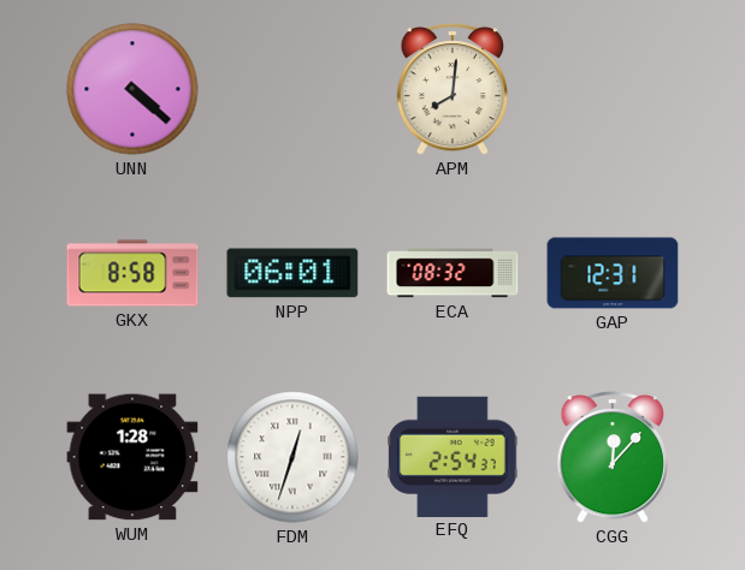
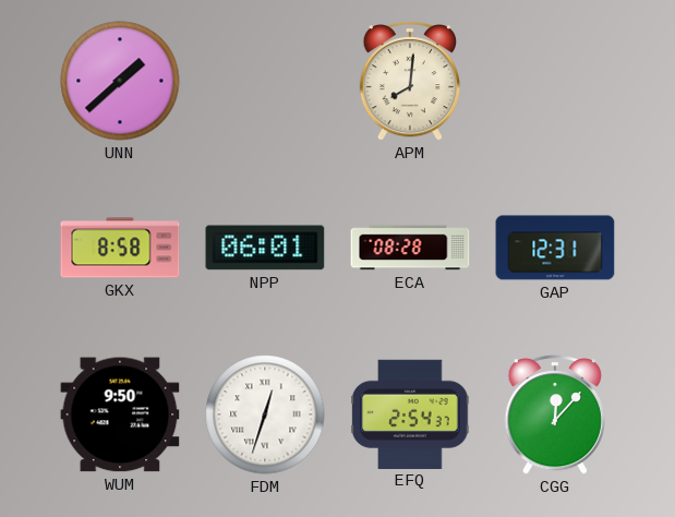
UNN: 4:22 -> 1:38
ECA: 08:32 -> 08:28
WUM: 1:28 -> 9:50
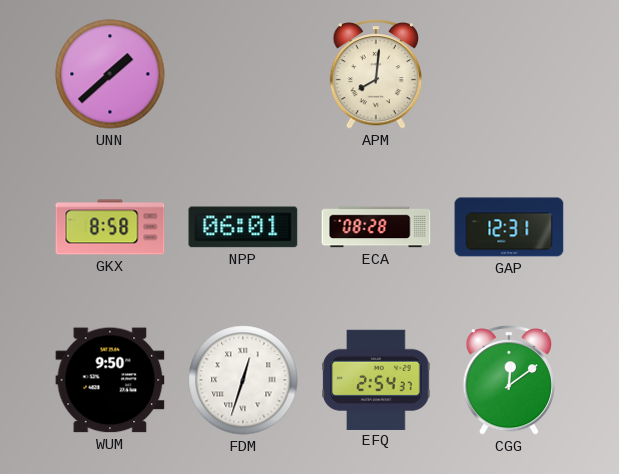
CGG: 12:07 -> 12:09
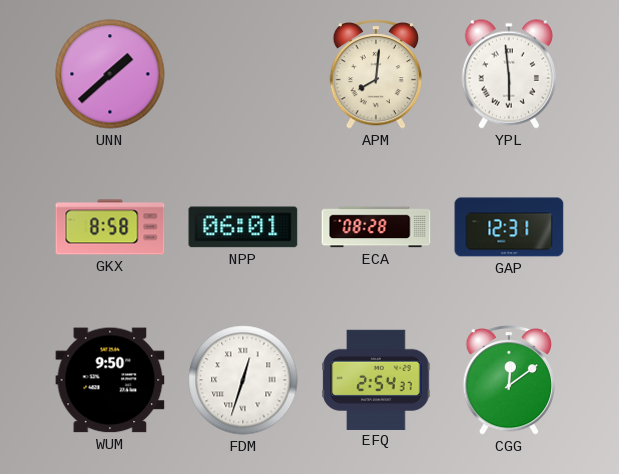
YPL: none -> 5:59
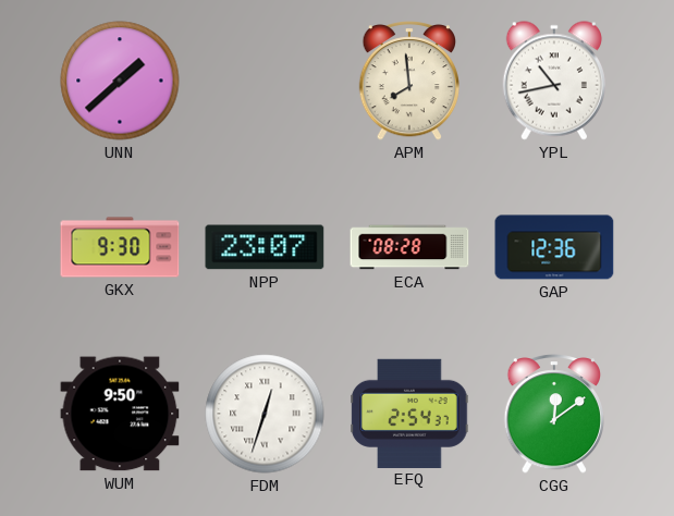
APM: 8:01 -> 7:59
YPL: 5:59 -> 10:43
GKX: 8:58 -> 9:30
NPP: 06:01 -> 23:07
GAP: 12:31 -> 12:36
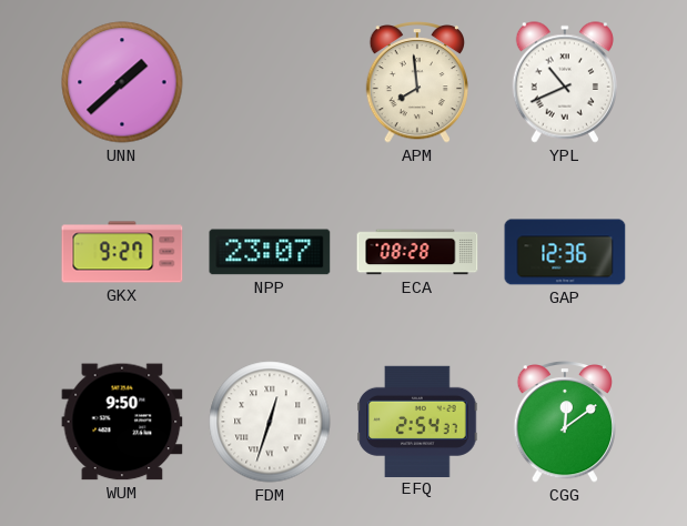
YPL: 10:43 -> 10:41
GKX: 9:30 -> 9:27
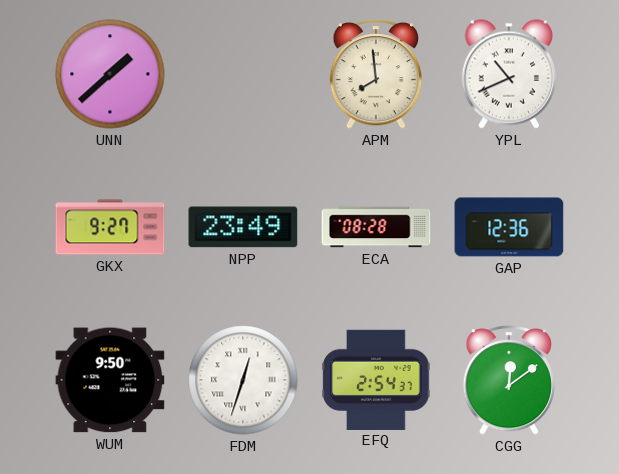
NPP: 23:07 -> 23:49
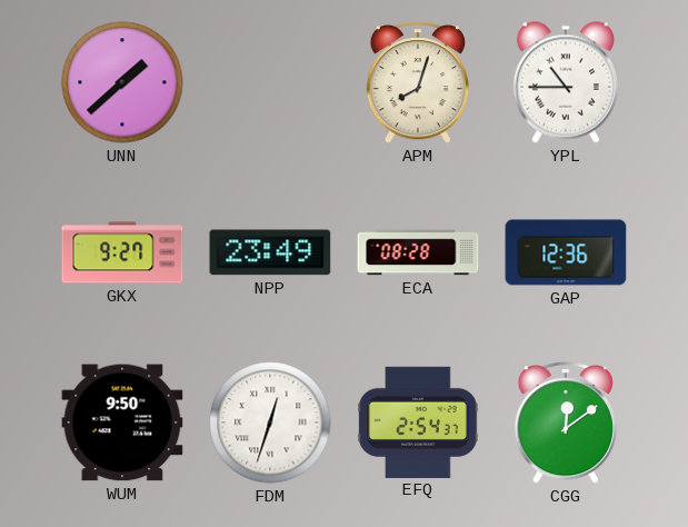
APM: 7:59 -> 8:03
YPL: 10:41 -> 10:45
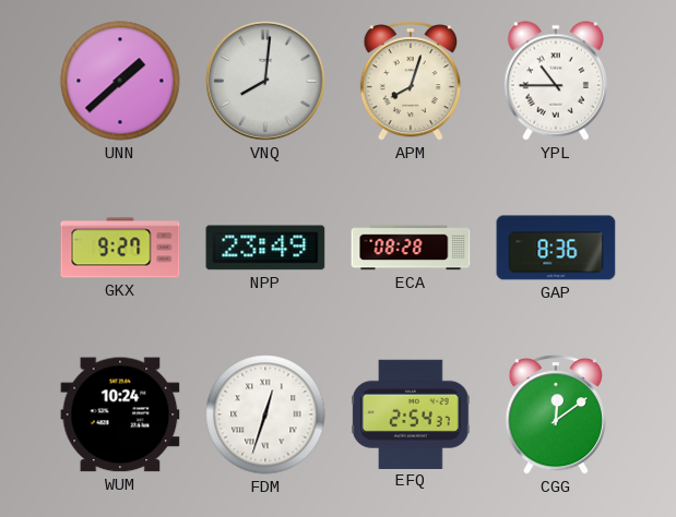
VNQ: none -> 8:01
GAP: 12:36 -> 8:36
WUM: 9:50 -> 10:24
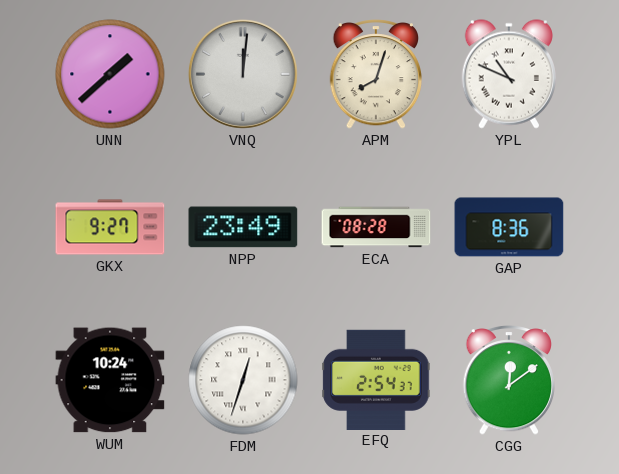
VNQ: 8:01 -> 12:01
YPL: 10:45 -> 10:49
